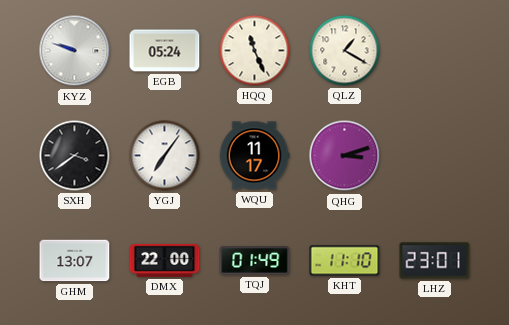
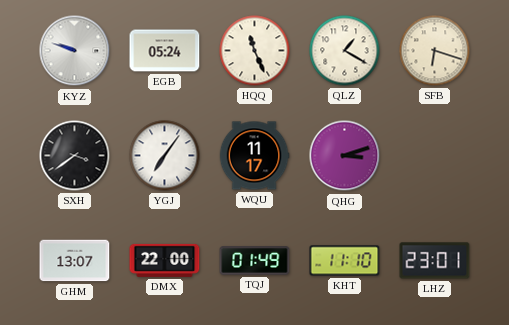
SFB: none -> 6:18
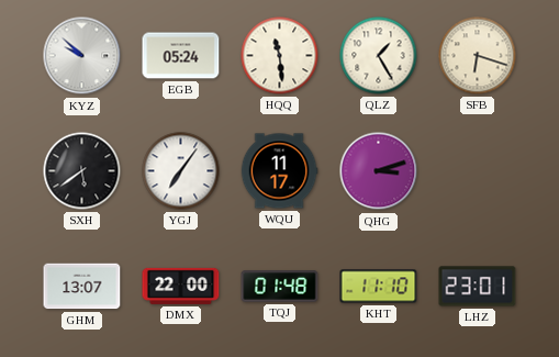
KYZ: 9:48 -> 9:52
HQQ: 11:26 -> 11:29
QLZ: 1:20 -> 1:25
SXH: 3:39 -> 5:39
TQJ: 01:49 -> 01:48
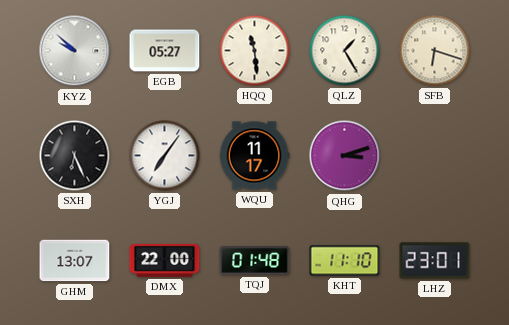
EGB: 05:24 -> 05:27
SXH: 5:39 -> 6:26
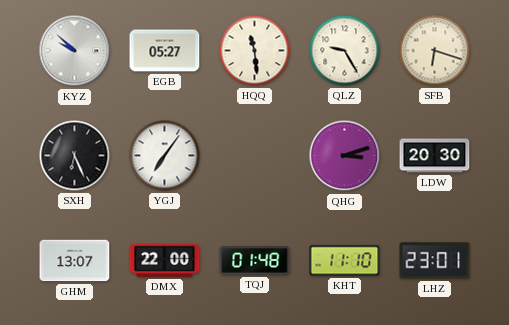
QLZ: 1:25 -> 9:25
WQU: 11:17 -> none
LDW: none -> 20:30
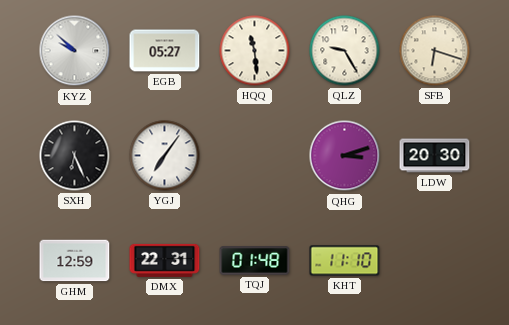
GHM: 13:07 -> 12:59
DMX: 22:00 -> 22:31
LHZ: 23:01 -> none
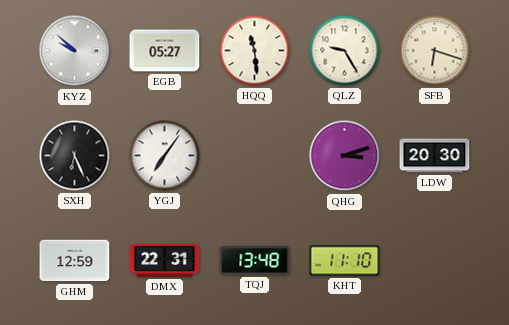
TQJ: 01:48 -> 13:48
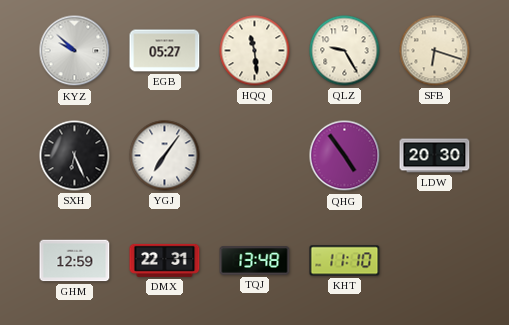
QHG: 3:12 -> 4:54
